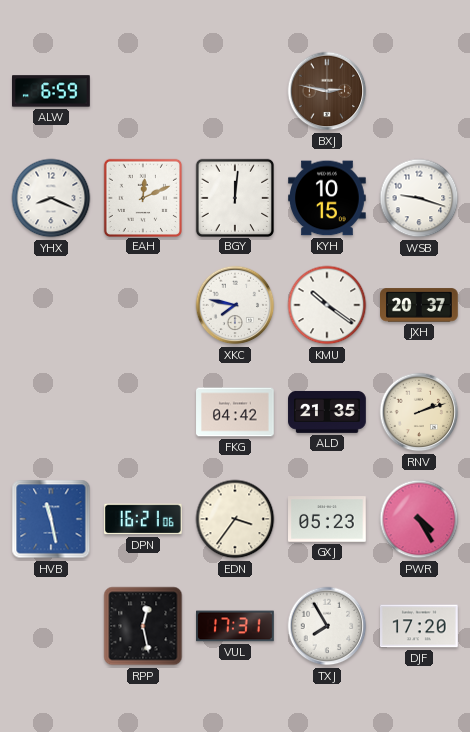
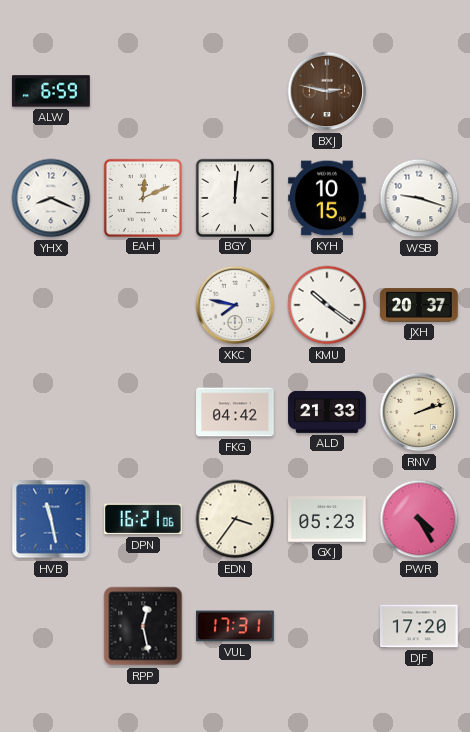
ALD: 21:35 -> 21:33
TXJ: 7:55 -> none
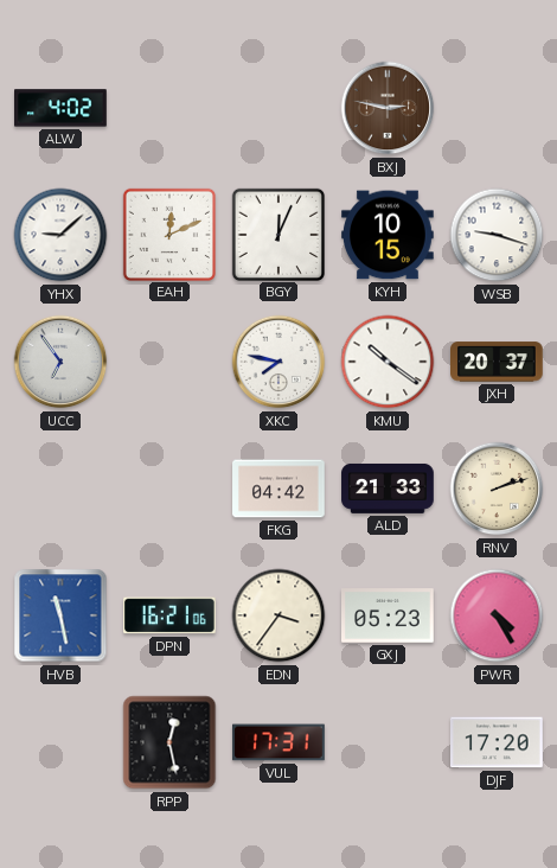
ALW: 6:59 -> 4:02
YHX: 8:19 -> 9:08
BGY: 12:01 -> 12:04
UCC: none -> 6:54
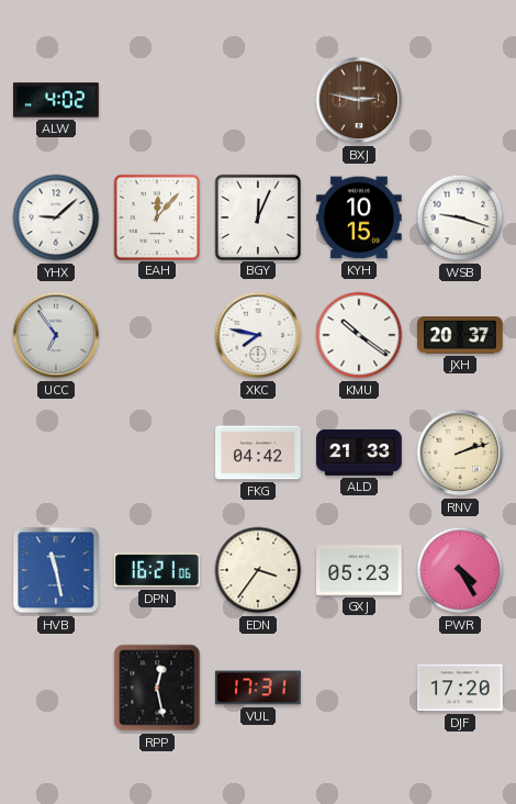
EAH: 12:11 -> 12:07
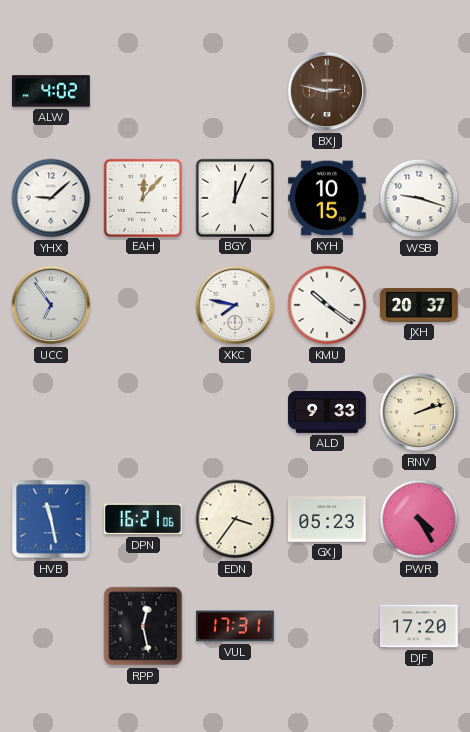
FKG: 04:42 -> none
ALD: 21:33 -> 9:33
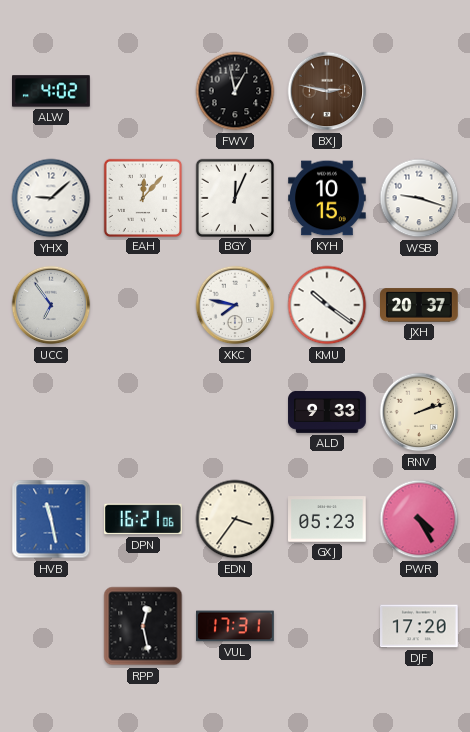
FWV: none -> 12:58
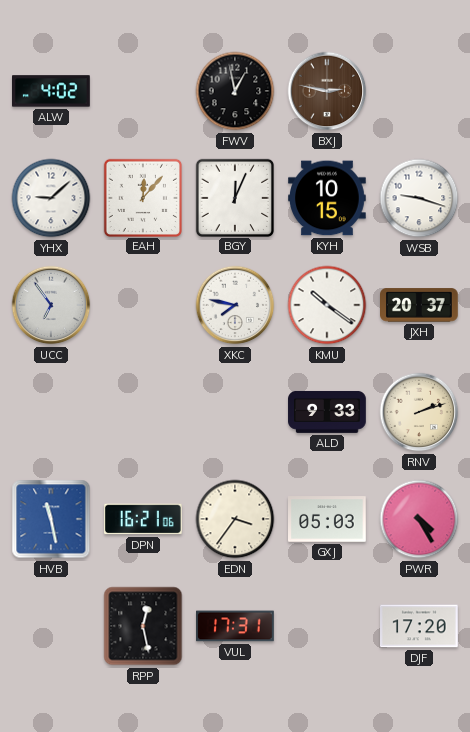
GXJ: 05:23 -> 05:03
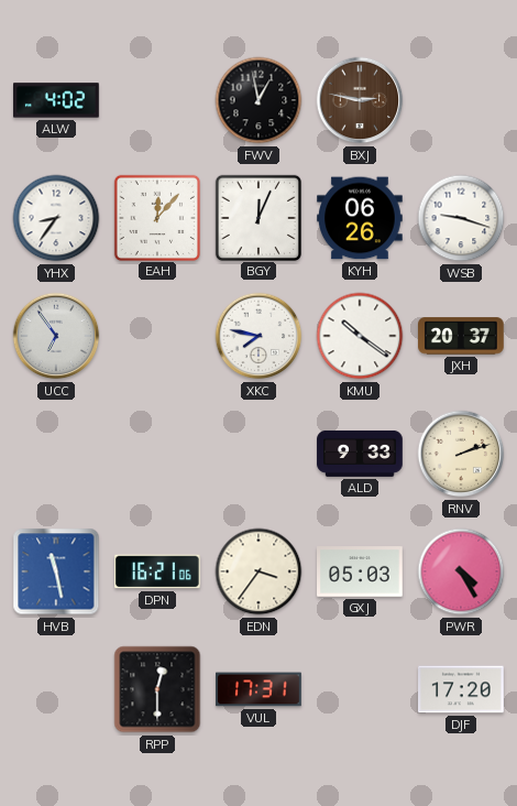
YHX: 9:08 -> 8:36
KYH: 10:15 -> 06:26
RPP: 12:28 -> 12:30
